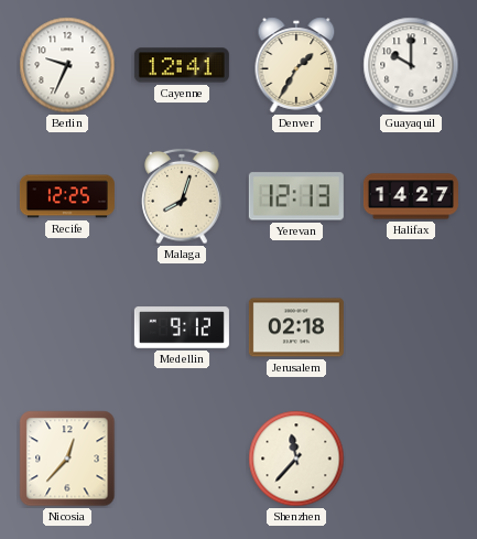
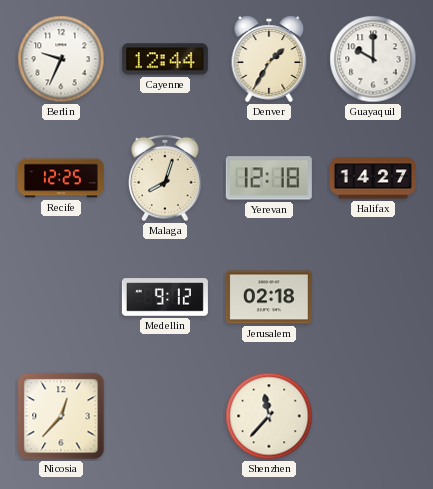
Cayenne: 12:41 -> 12:44
Yerevan: 12:13 -> 12:18
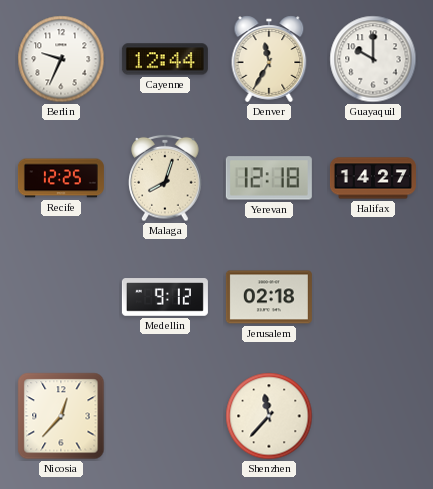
Denver: 1:35 -> 11:35
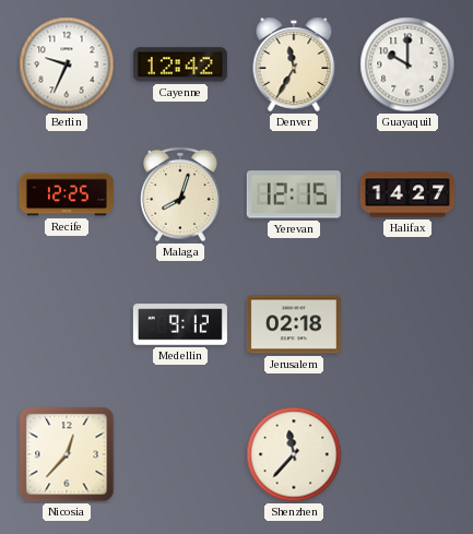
Cayenne: 12:44 -> 12:42
Yerevan: 12:18 -> 12:15
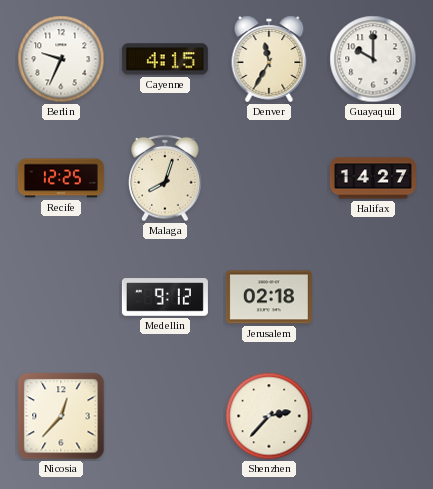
Cayenne: 12:42 -> 4:15
Yerevan: 12:15 -> none
Shenzhen: 11:37 -> 2:37
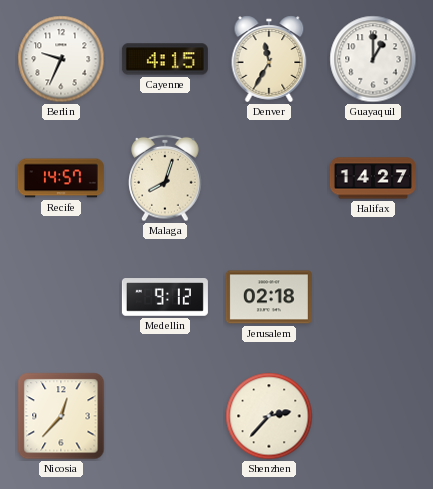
Guayaquil: 10:00 -> 1:00
Recife: 12:25 -> 14:57
